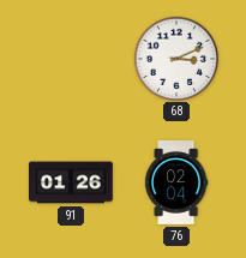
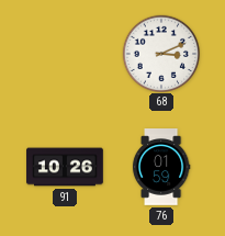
91: 01:26 -> 10:26
76: 02:04 -> 01:59
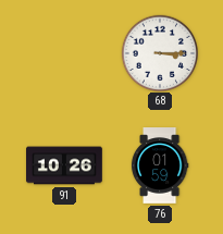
68: 3:11 -> 3:15
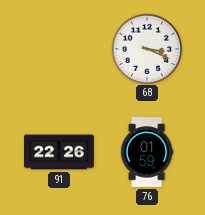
68: 3:15 -> 3:19
91: 10:26 -> 22:26
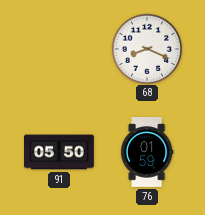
68: 3:19 -> 8:19
91: 22:26 -> 05:50
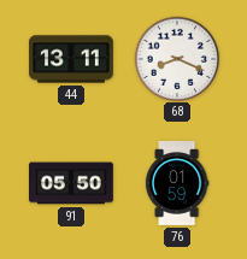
44: none -> 13:11
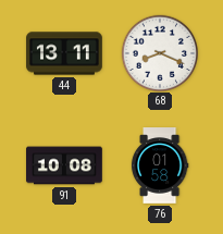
91: 05:50 -> 10:08
76: 01:59 -> 01:58
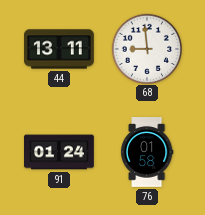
68: 8:19 -> 8:59
91: 10:08 -> 01:24
